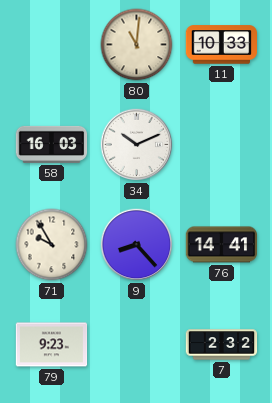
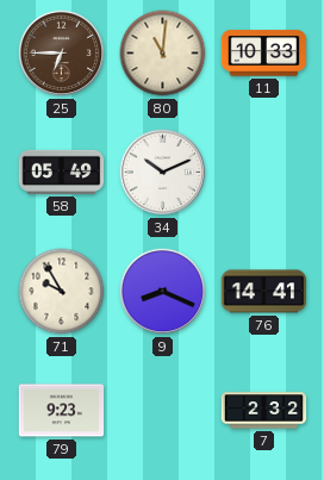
25: none -> 6:45
58: 16:03 -> 05:49
9: 8:23 -> 8:19
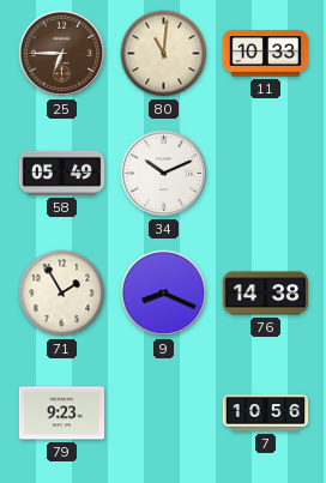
71: 9:55 -> 1:55
76: 14:41 -> 14:38
7: 2:32 -> 10:56
